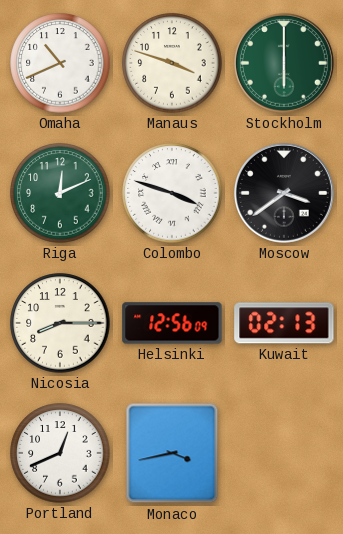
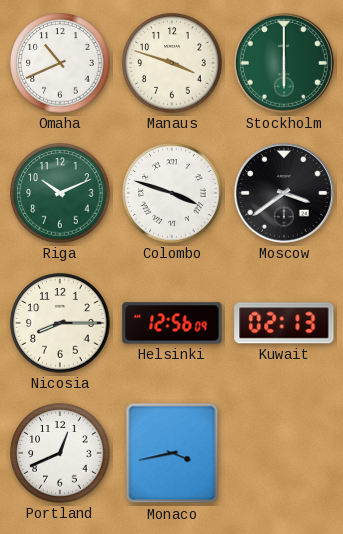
Riga: 12:11 -> 10:11
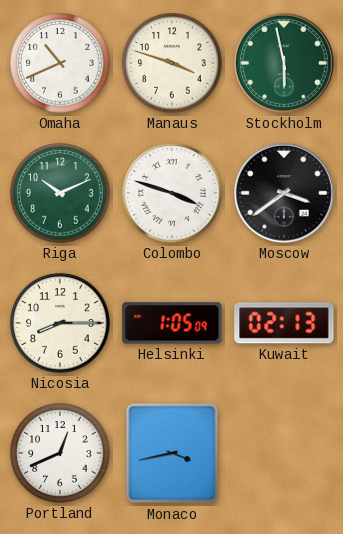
Stockholm: 6:00 -> 5:58
Helsinki: 12:56 -> 1:05
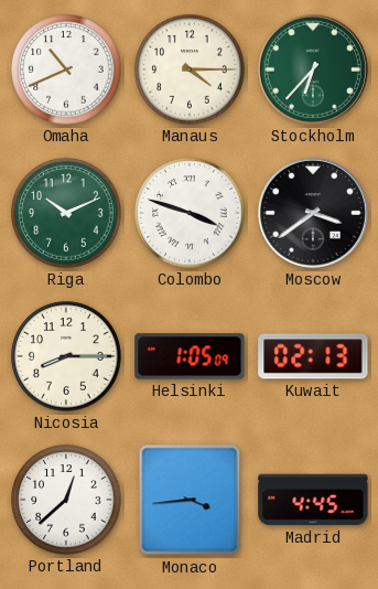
Manaus: 3:48 -> 4:15
Stockholm: 5:58 -> 6:37
Portland: 12:41 -> 12:38
Monaco: 3:43 -> 3:44
Madrid: none -> 4:45
